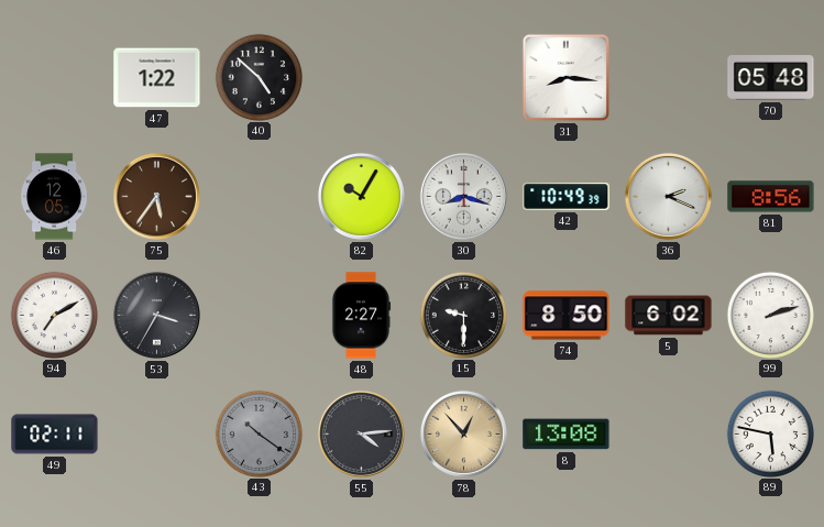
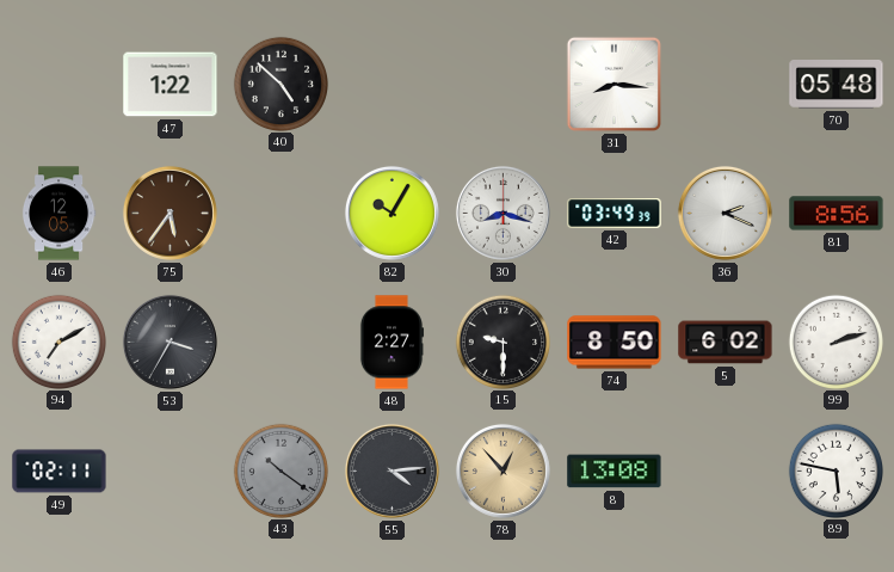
42: 10:49 -> 03:49
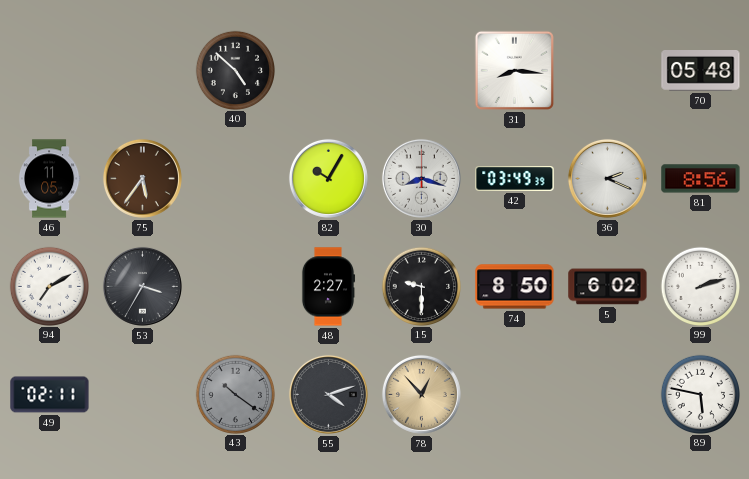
47: 1:22 -> none
46: 12:05 -> 11:05
55: 4:14 -> 4:12
8: 13:08 -> none
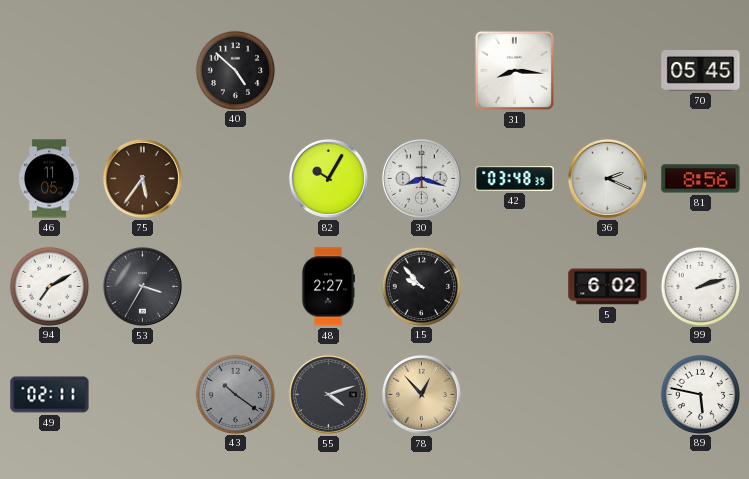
70: 05:48 -> 05:45
42: 03:49 -> 03:48
15: 9:30 -> 9:53
74: 8:50 -> none
